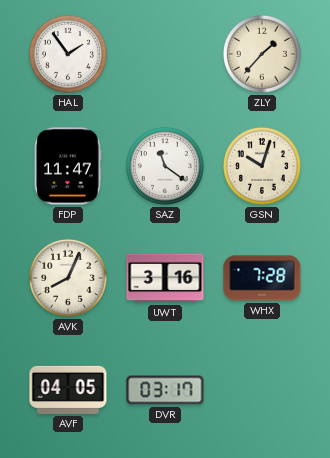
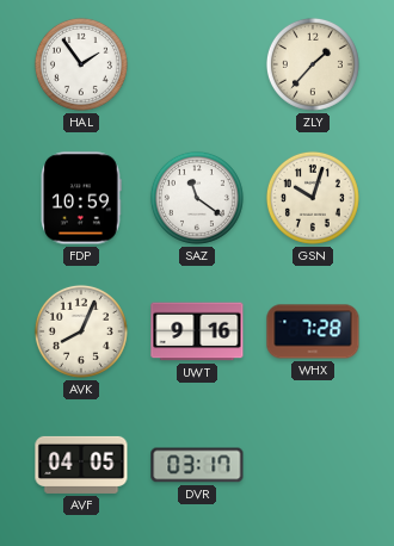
FDP: 11:47 -> 10:59
UWT: 3:16 -> 9:16
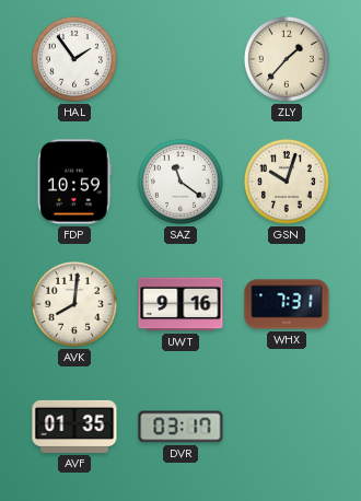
AVK: 8:04 -> 8:01
WHX: 7:28 -> 7:31
AVF: 04:05 -> 01:35
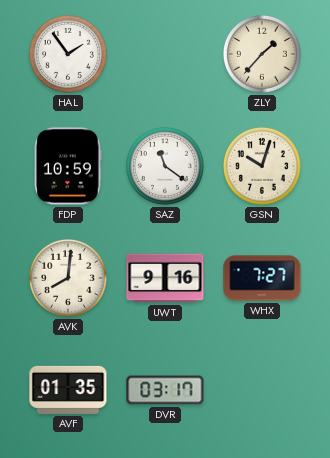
WHX: 7:31 -> 7:27
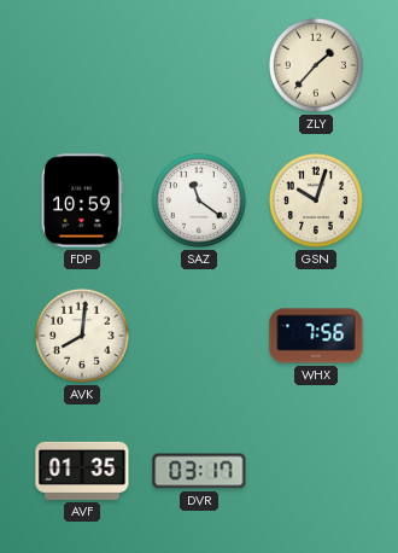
HAL: 1:54 -> none
UWT: 9:16 -> none
WHX: 7:27 -> 7:56
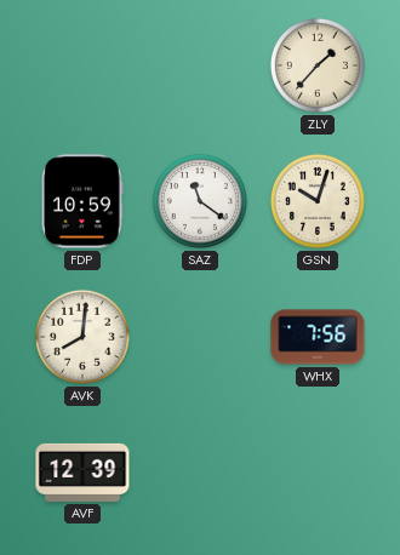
AVF: 01:35 -> 12:39
DVR: 03:17 -> none
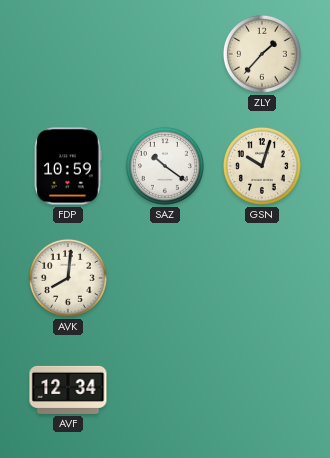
SAZ: 11:21 -> 10:21
WHX: 7:56 -> none
AVF: 12:39 -> 12:34
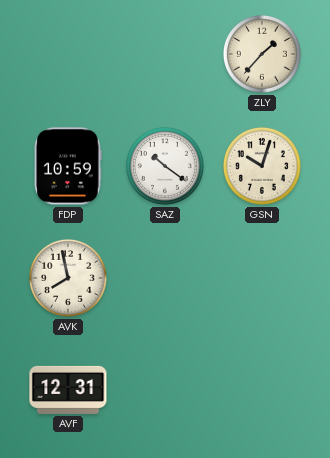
AVK: 8:01 -> 7:58
AVF: 12:34 -> 12:31
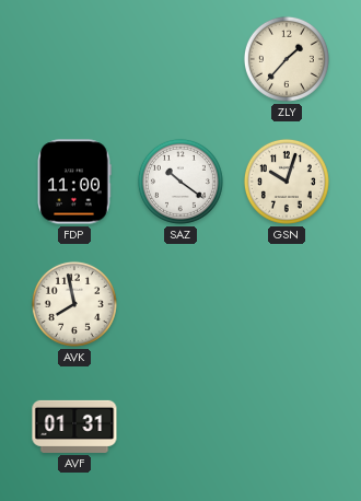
FDP: 10:59 -> 11:00
AVF: 12:31 -> 01:31
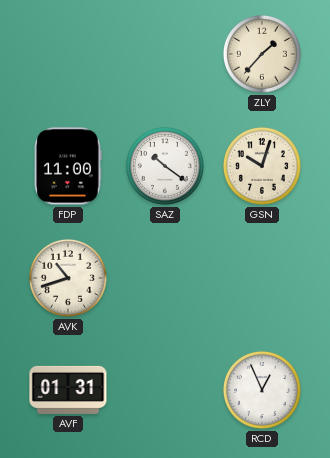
AVK: 7:58 -> 10:42
RCD: none -> 12:56
